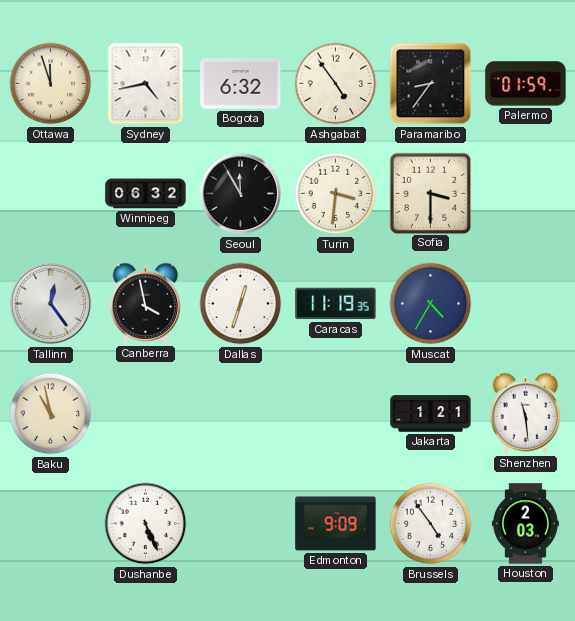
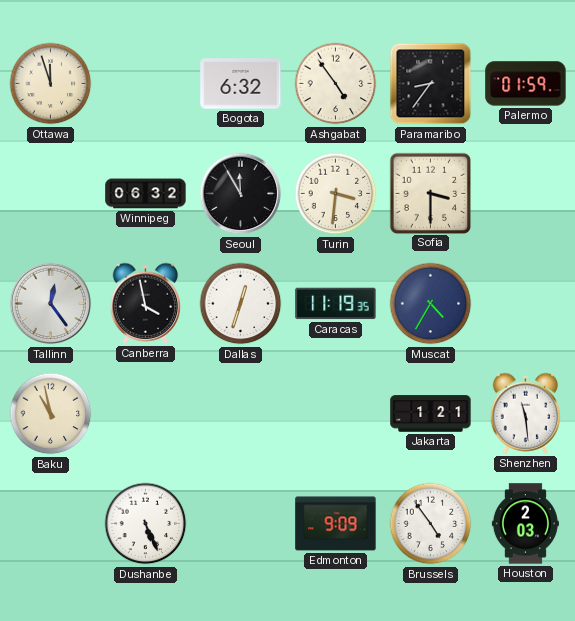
Sydney: 4:43 -> none
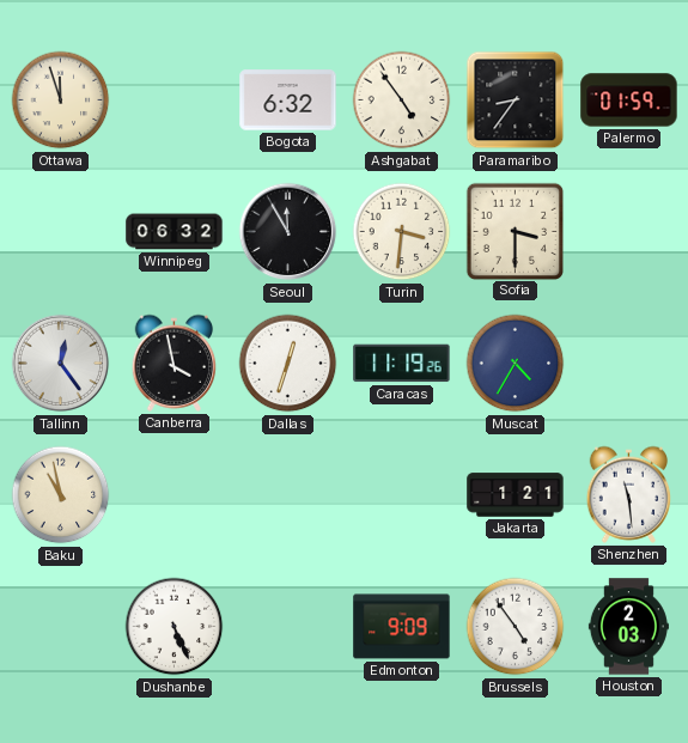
Caracas: 11:19:35 -> 11:19:26
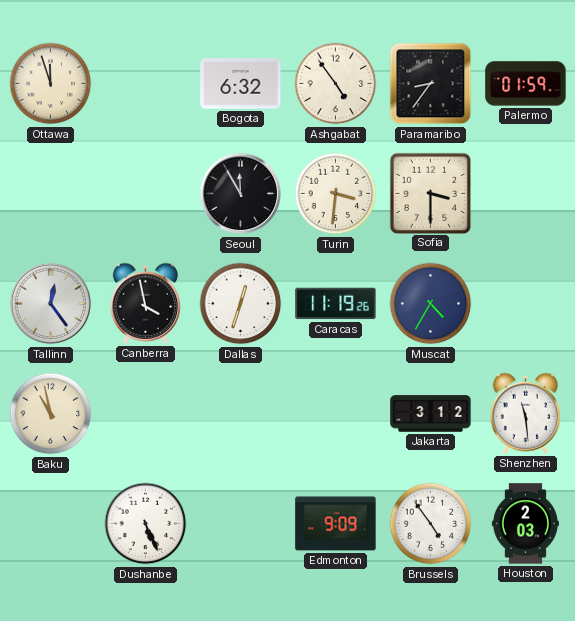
Winnipeg: 06:32 -> none
Jakarta: 1:21 -> 3:12
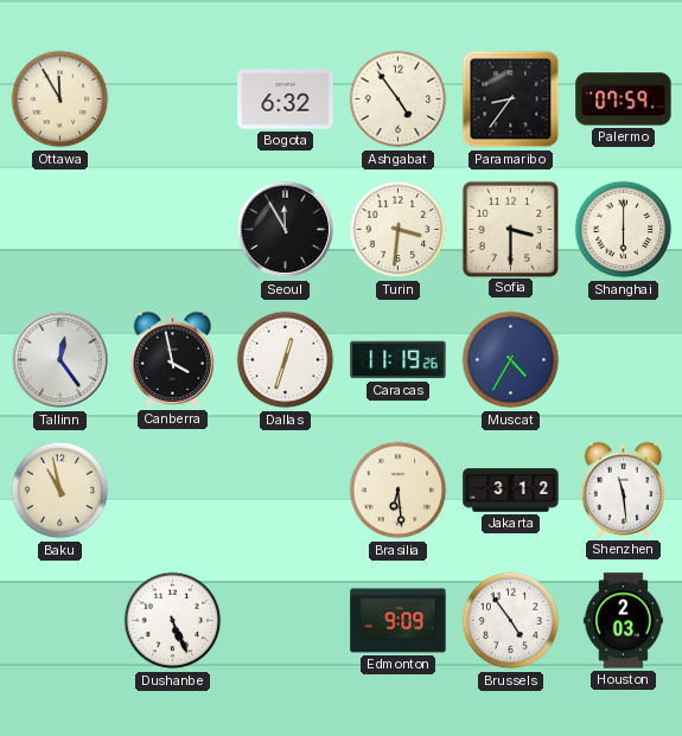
Ottawa: 11:57 -> 11:55
Palermo: 01:59 -> 07:59
Shanghai: none -> 6:00
Brasilia: none -> 6:29
